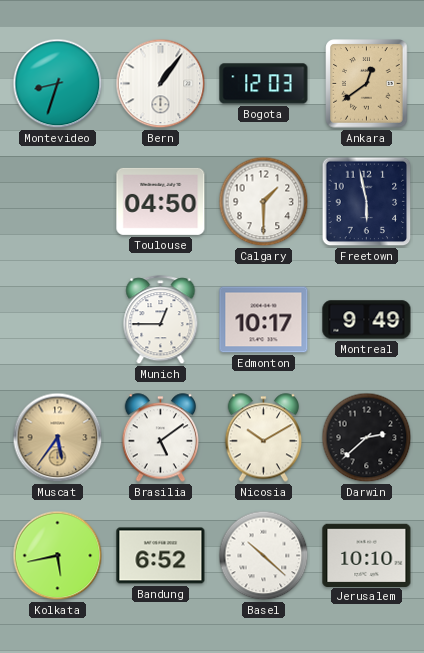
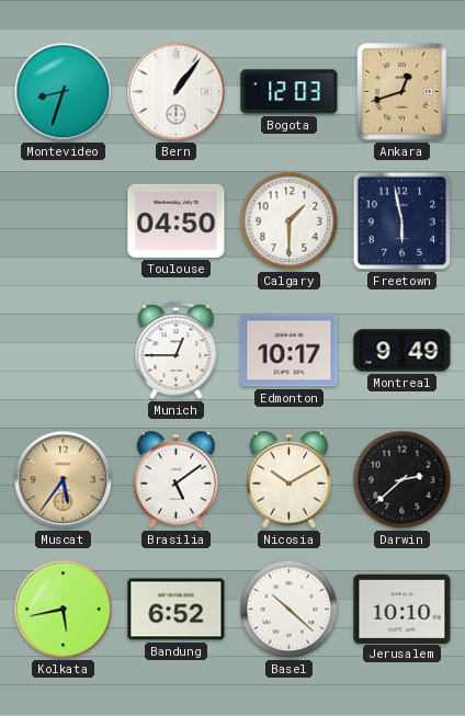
Ankara: 12:39 -> 12:42
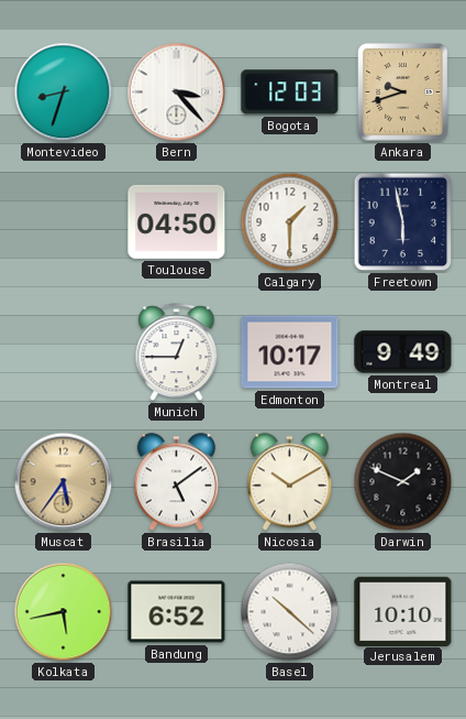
Bern: 1:06 -> 3:23
Ankara: 12:42 -> 9:42
Darwin: 2:38 -> 1:49
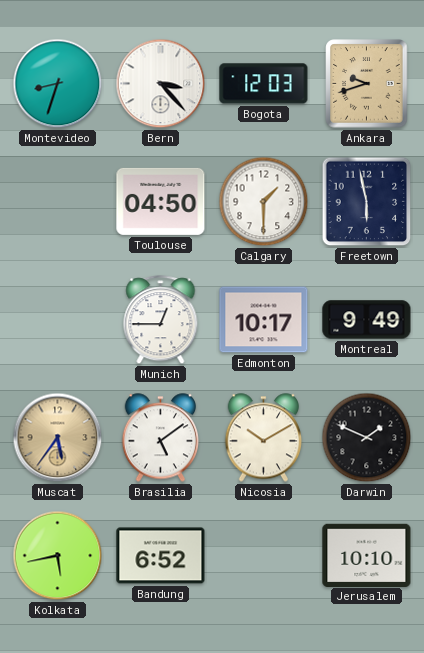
Basel: 10:22 -> none
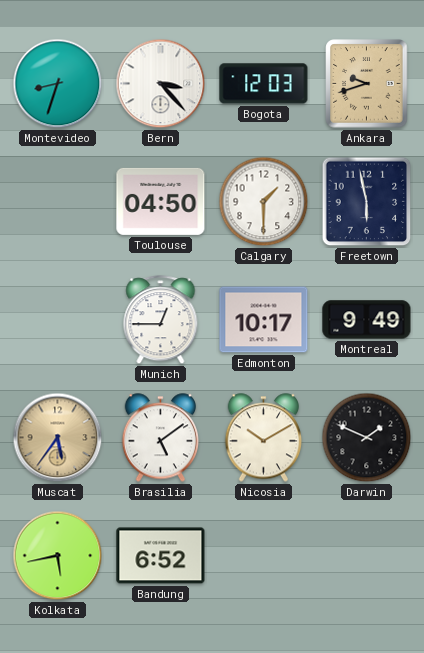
Jerusalem: 10:10 -> none
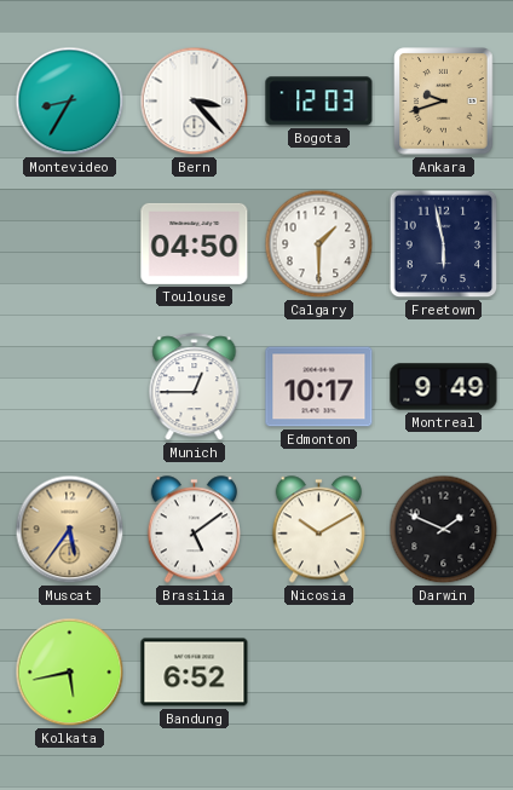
Montevideo: 8:33 -> 8:35
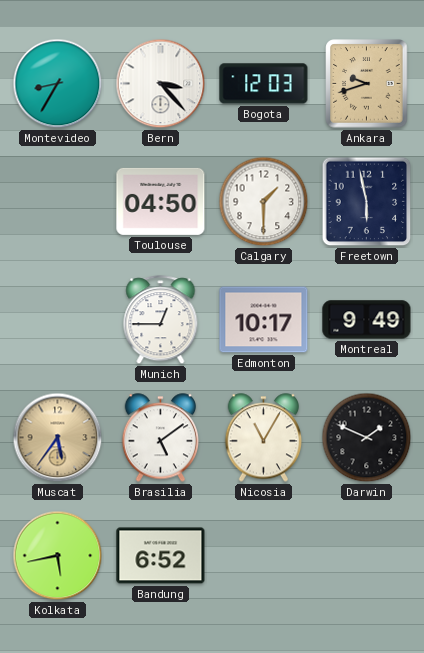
Nicosia: 10:10 -> 11:05
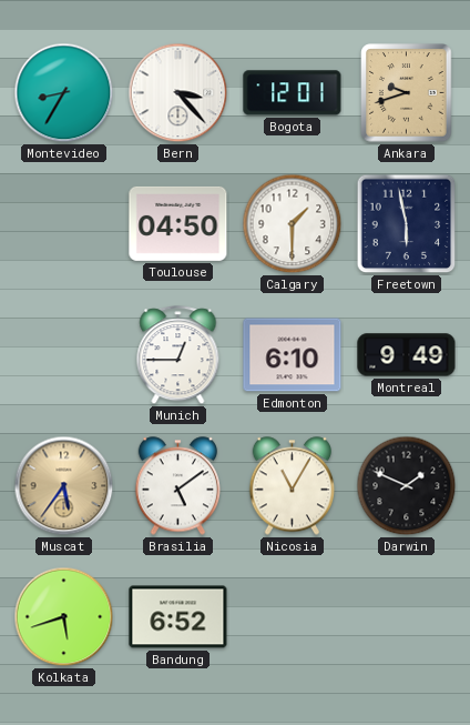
Bogota: 12:03 -> 12:01
Edmonton: 10:17 -> 6:10
Kolkata: 5:43 -> 5:42
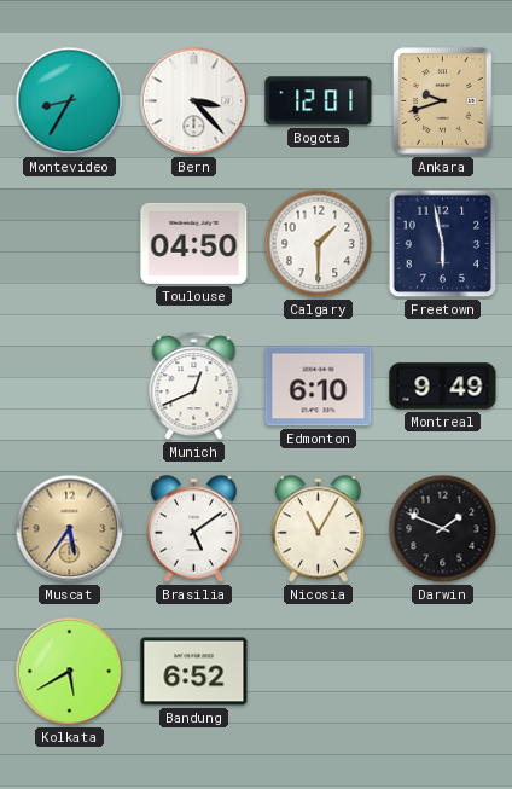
Munich: 12:45 -> 12:41
Kolkata: 5:42 -> 5:40
